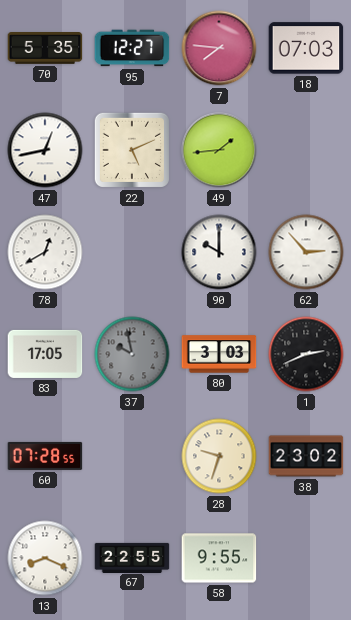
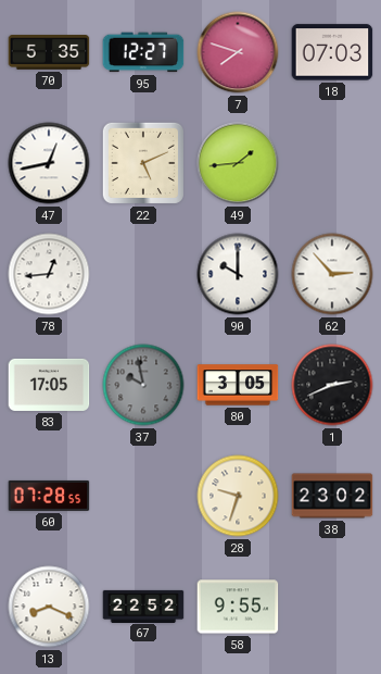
7: 7:46 -> 7:48
78: 12:40 -> 12:44
80: 3:03 -> 3:05
67: 22:55 -> 22:52
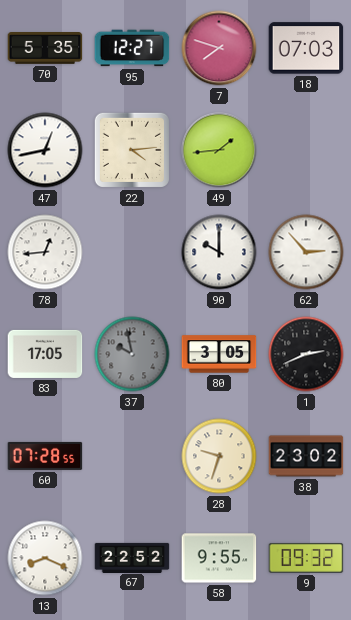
22: 5:11 -> 4:14
9: none -> 09:32
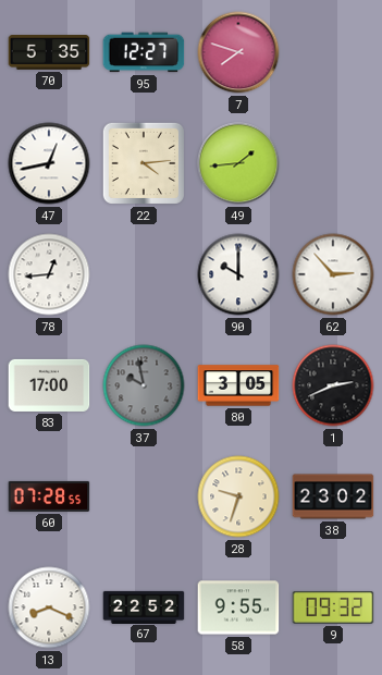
18: 07:03 -> none
83: 17:05 -> 17:00
